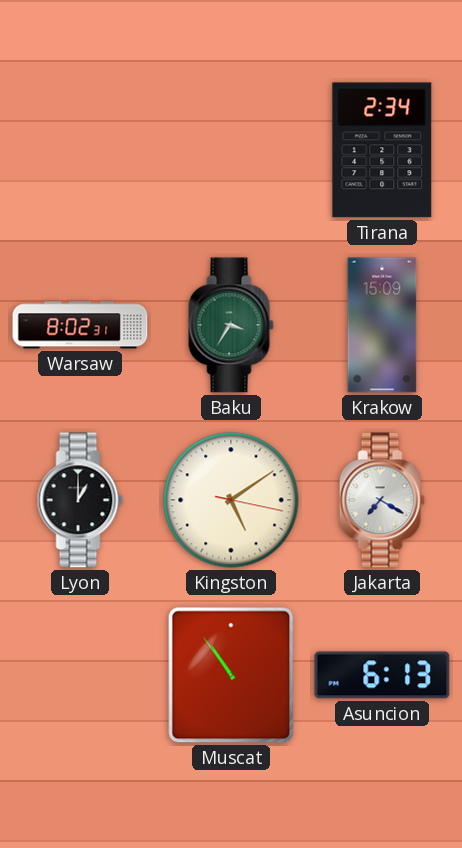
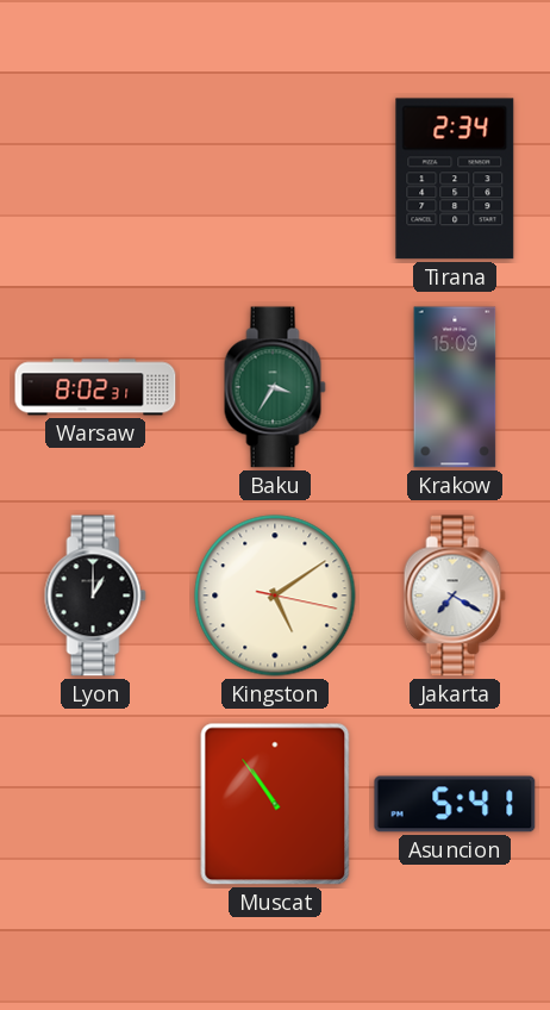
Asuncion: 6:13 -> 5:41
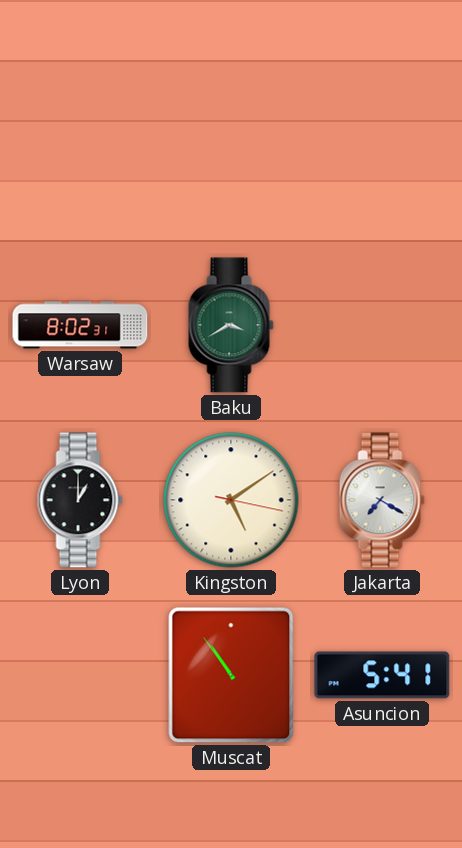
Tirana: 2:34 -> none
Baku: 3:35 -> 3:40
Krakow: 15:09 -> none
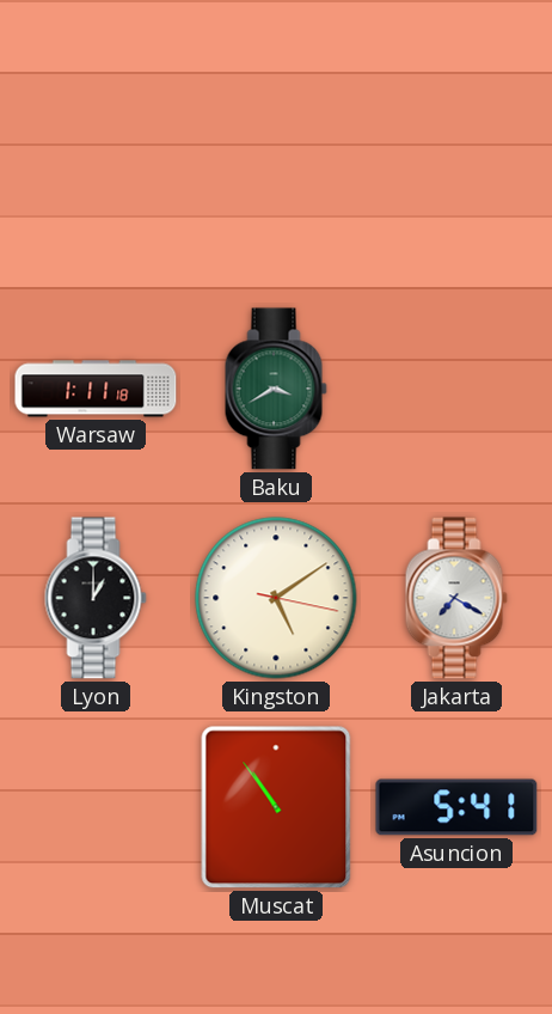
Warsaw: 8:02 -> 1:11
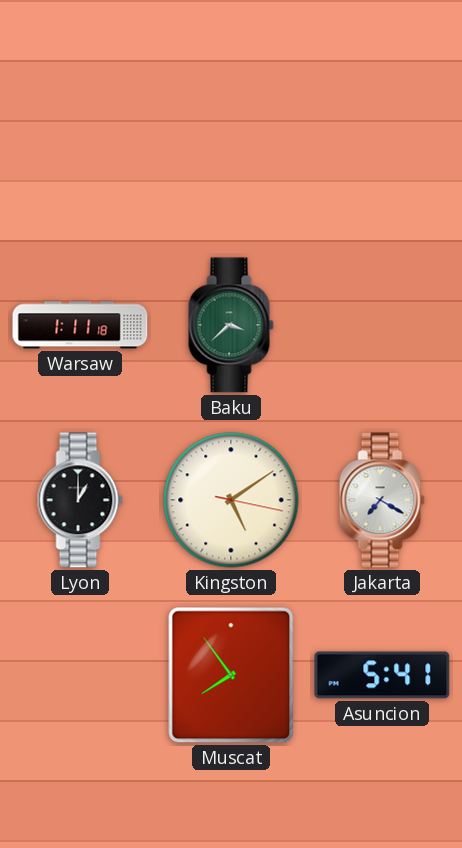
Baku: 3:40 -> 3:38
Muscat: 10:54 -> 7:54
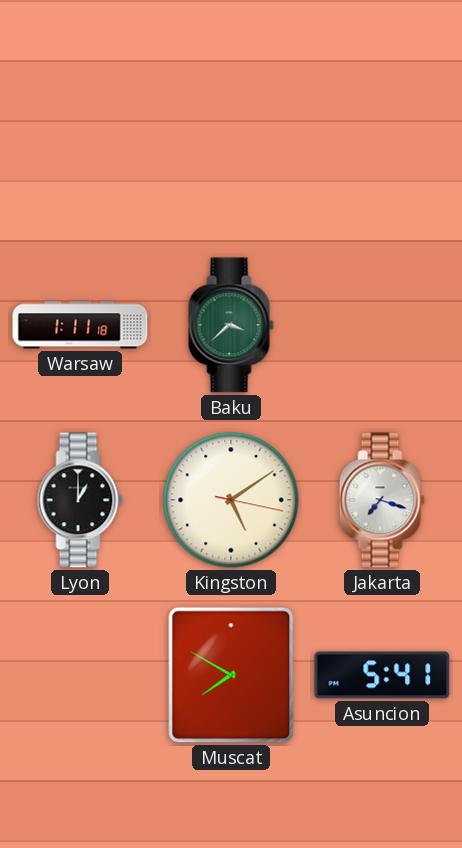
Jakarta: 7:20 -> 7:18
Muscat: 7:54 -> 7:50
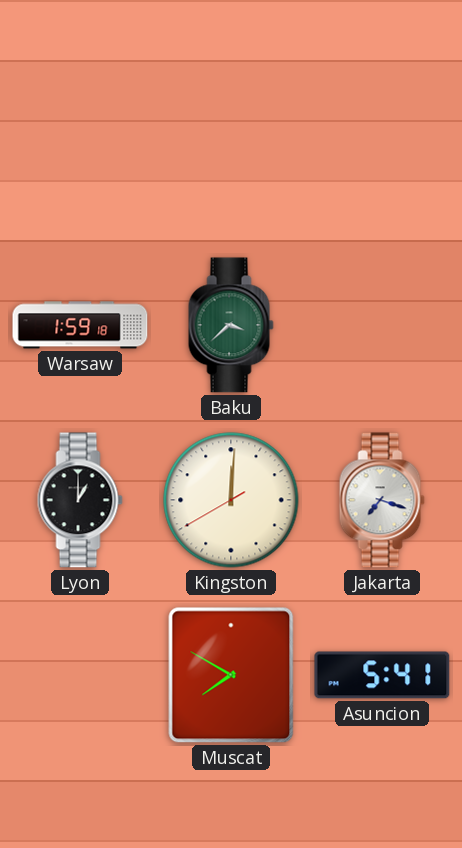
Warsaw: 1:11 -> 1:59
Kingston: 5:09 -> 12:00
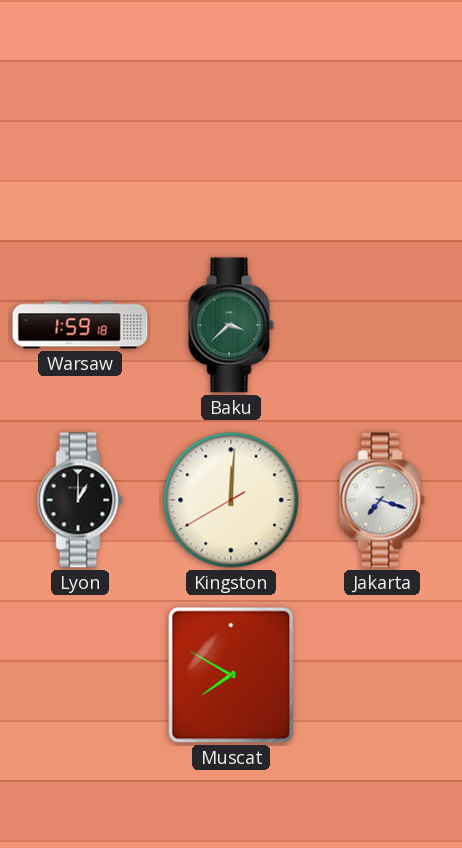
Asuncion: 5:41 -> none
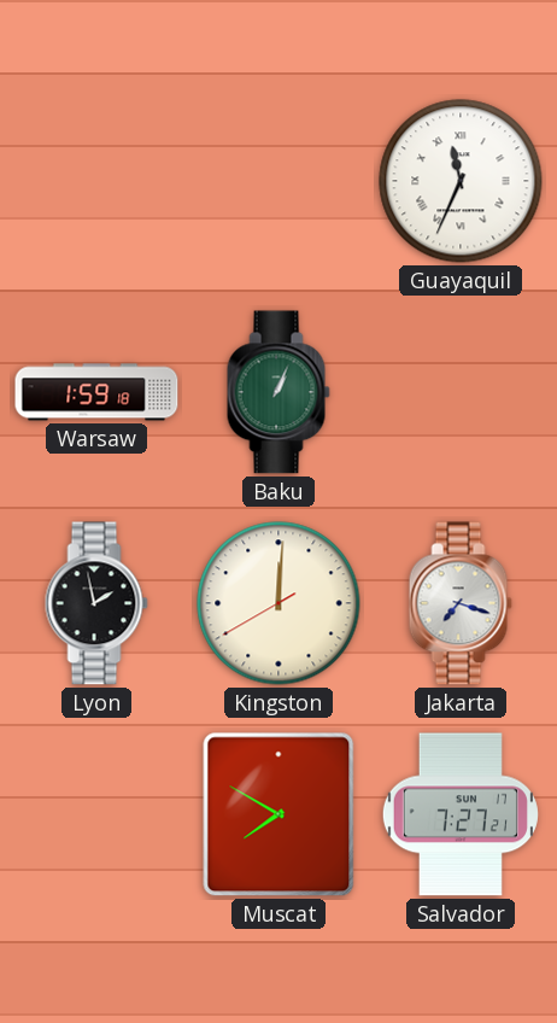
Guayaquil: none -> 11:34
Baku: 3:38 -> 1:04
Lyon: 1:00 -> 1:58
Salvador: none -> 7:27
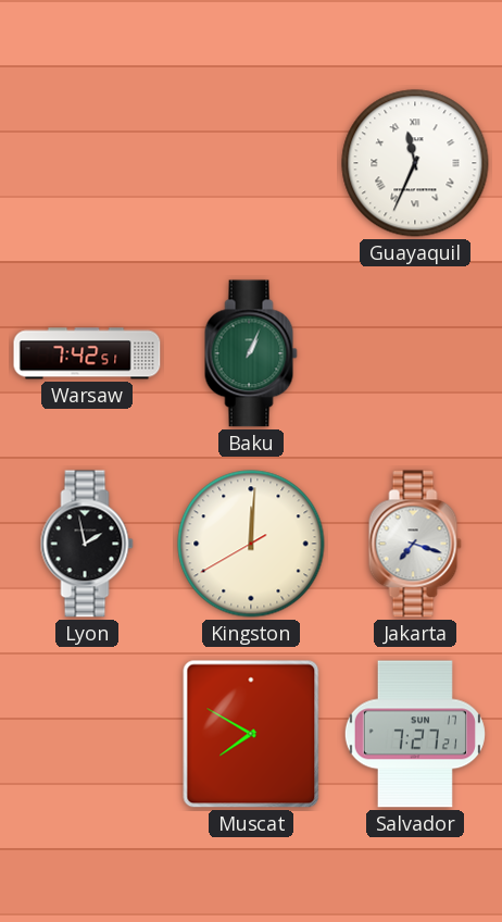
Warsaw: 1:59 -> 7:42
